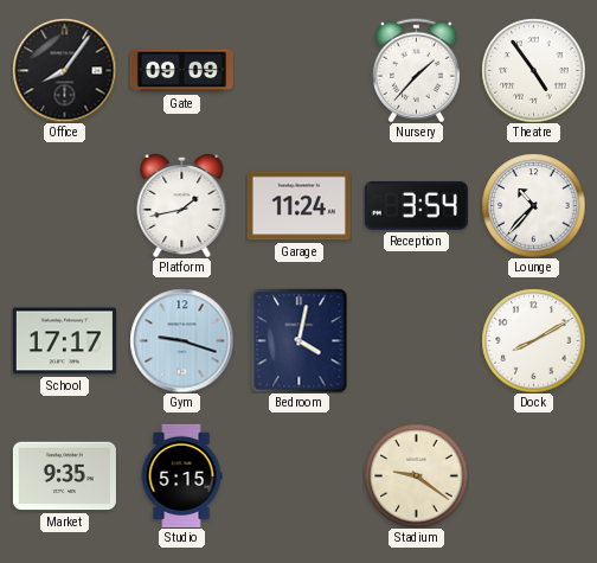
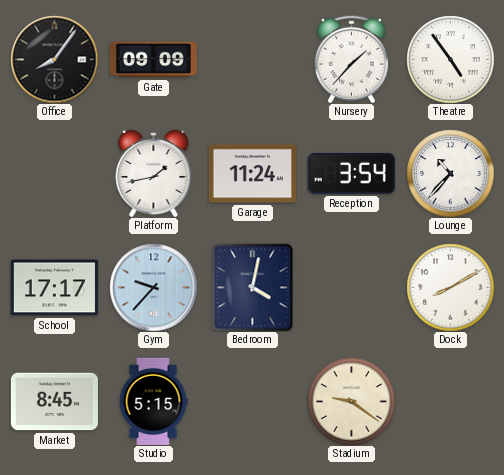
Gym: 9:18 -> 9:37
Market: 9:35 -> 8:45
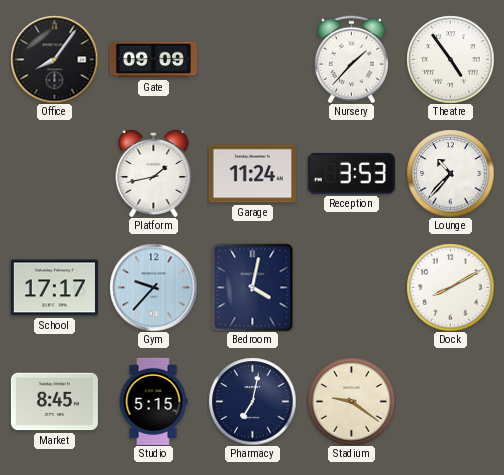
Reception: 3:54 -> 3:53
Pharmacy: none -> 7:02
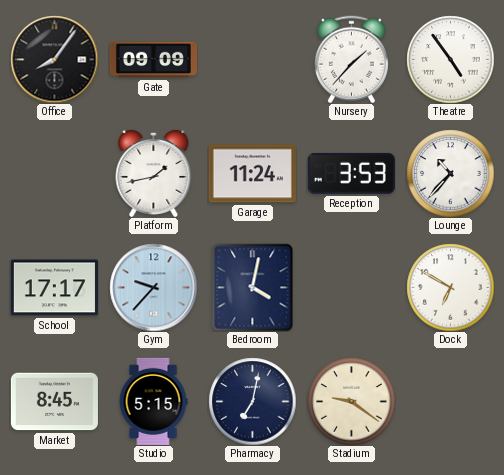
Dock: 8:10 -> 6:50
